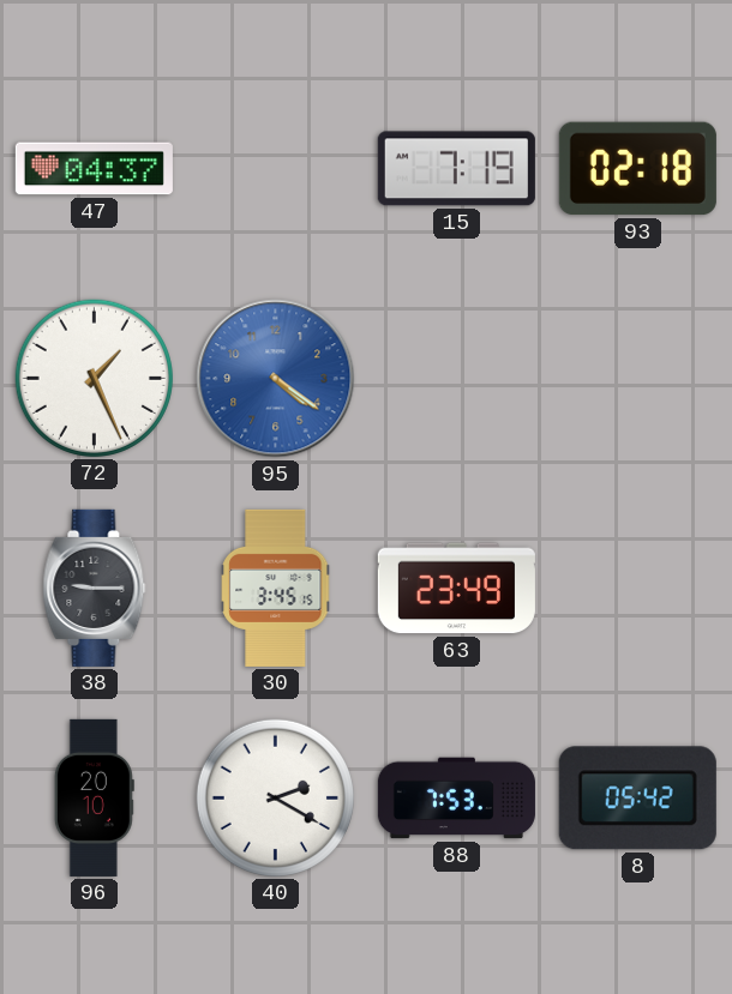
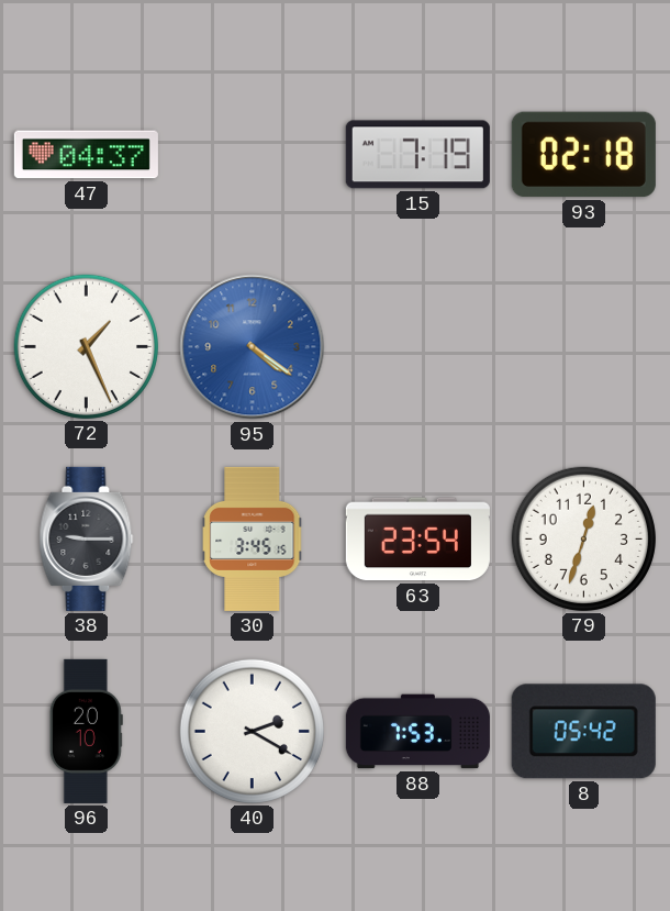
63: 23:49 -> 23:54
79: none -> 12:33
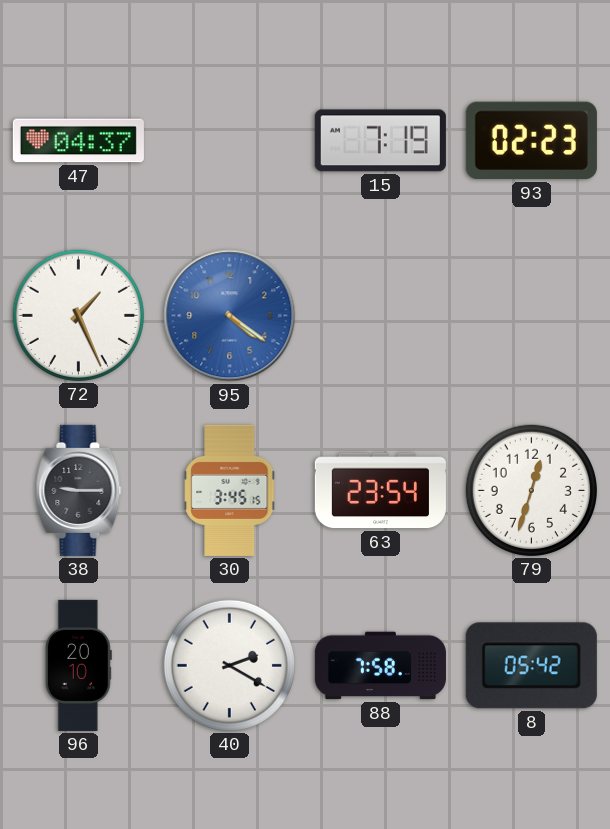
93: 02:18 -> 02:23
88: 7:53 -> 7:58
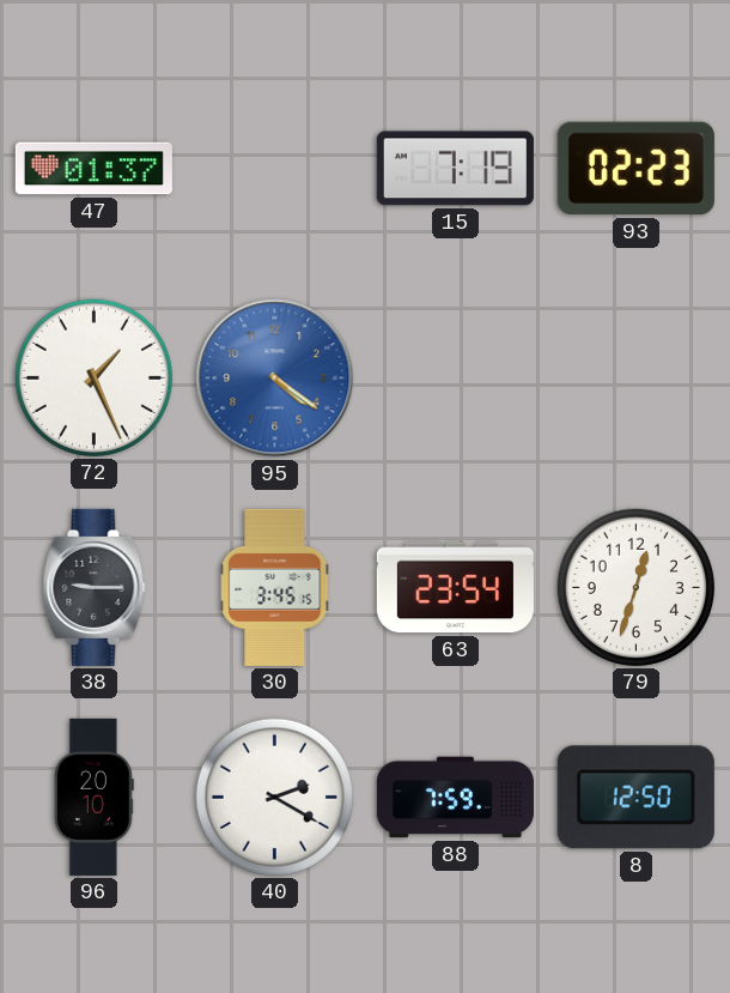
47: 04:37 -> 01:37
88: 7:58 -> 7:59
8: 05:42 -> 12:50
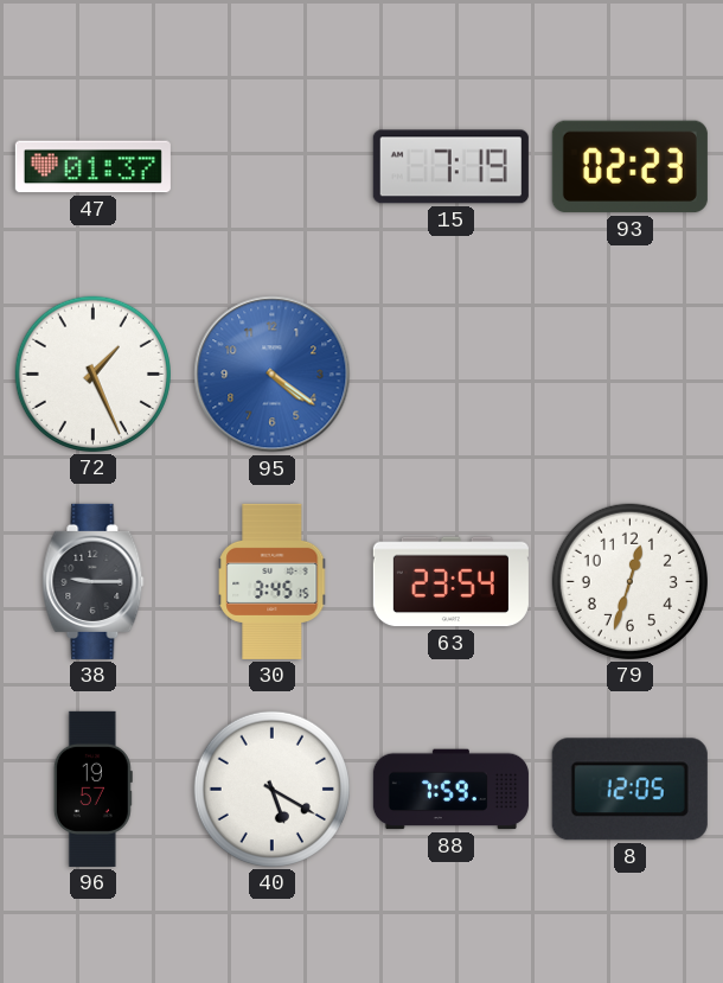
96: 20:10 -> 19:57
40: 2:20 -> 5:20
8: 12:50 -> 12:05
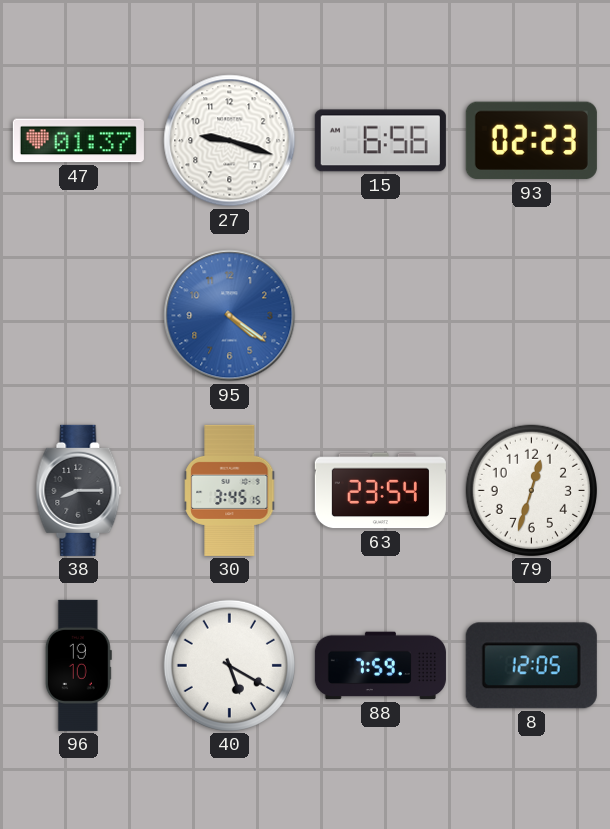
27: none -> 9:18
15: 7:19 -> 6:56
72: 1:26 -> none
38: 9:15 -> 8:15
96: 19:57 -> 19:10
